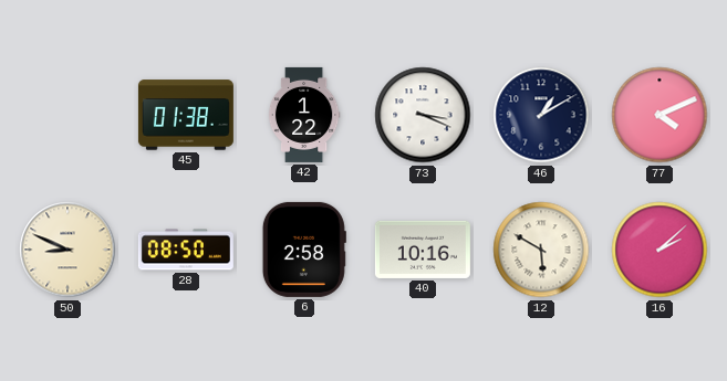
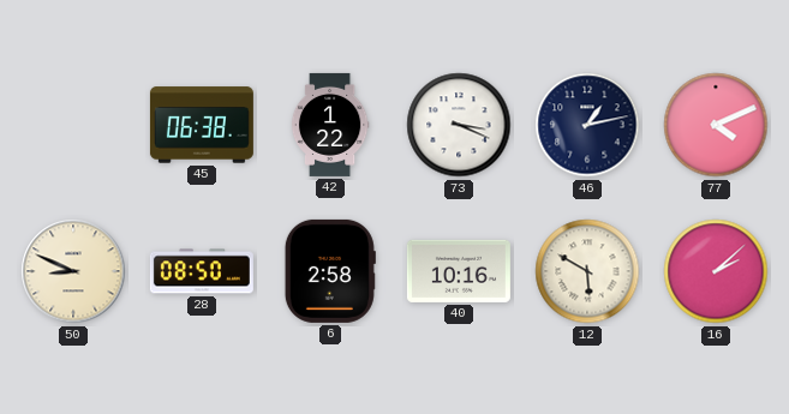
45: 01:38 -> 06:38
46: 1:10 -> 1:13
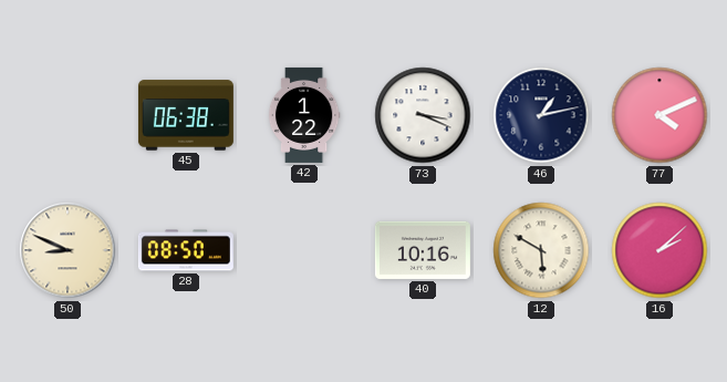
6: 2:58 -> none
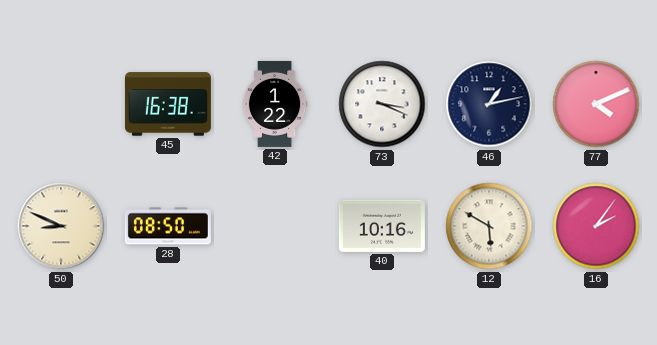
45: 06:38 -> 16:38
16: 2:08 -> 2:06
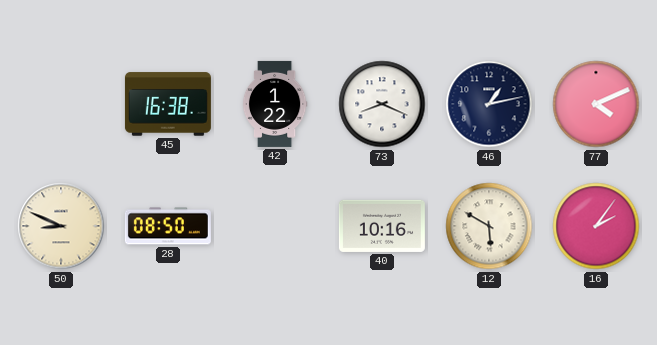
73: 3:19 -> 8:19
